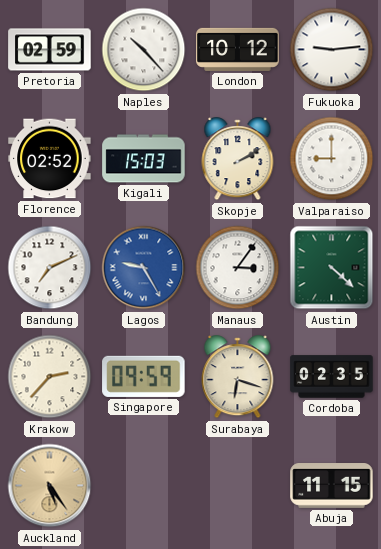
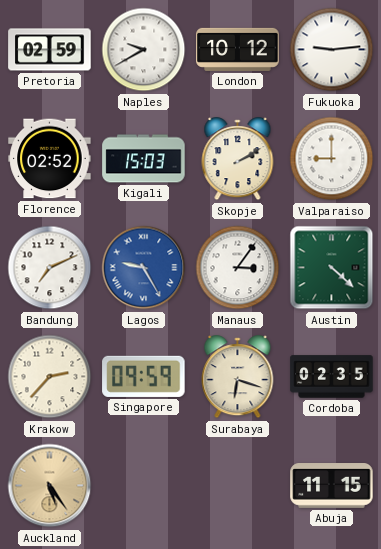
Naples: 10:23 -> 9:40
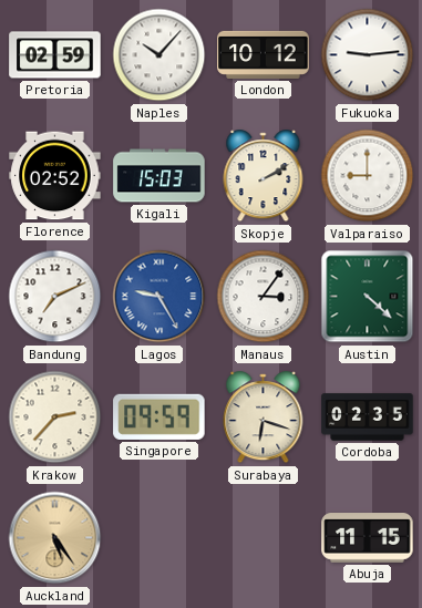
Naples: 9:40 -> 10:07
